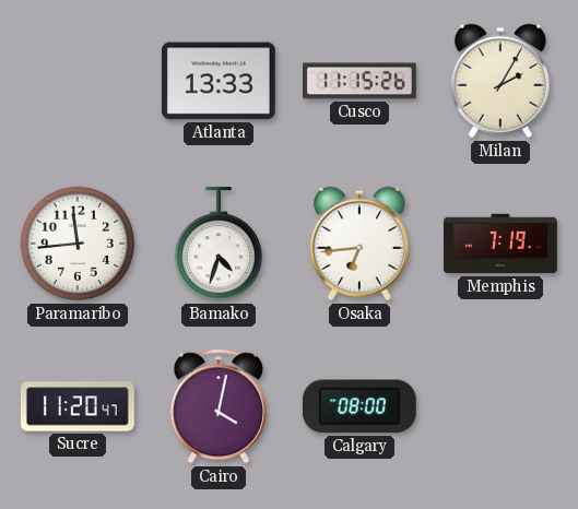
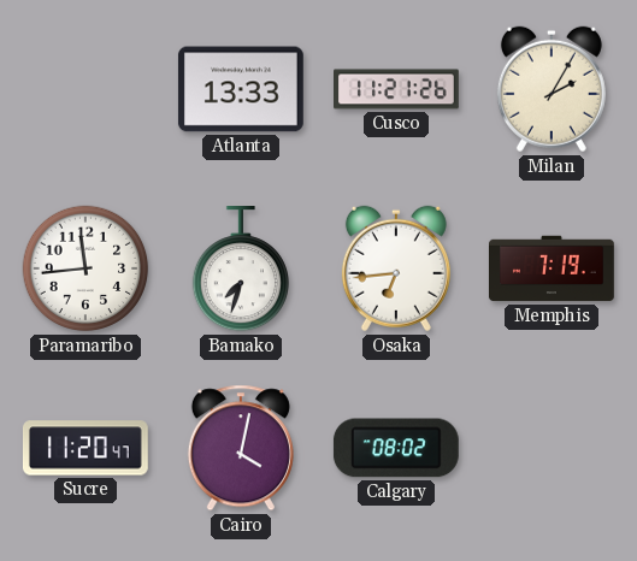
Cusco: 11:15 -> 11:21
Bamako: 4:33 -> 7:33
Calgary: 08:00 -> 08:02
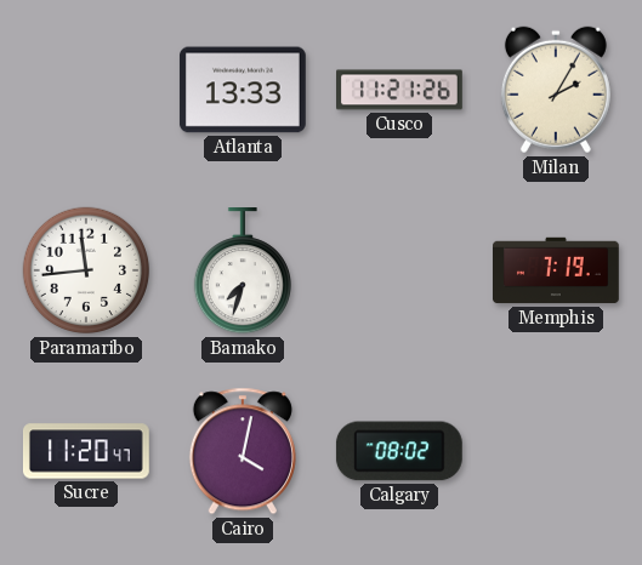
Osaka: 6:44 -> none
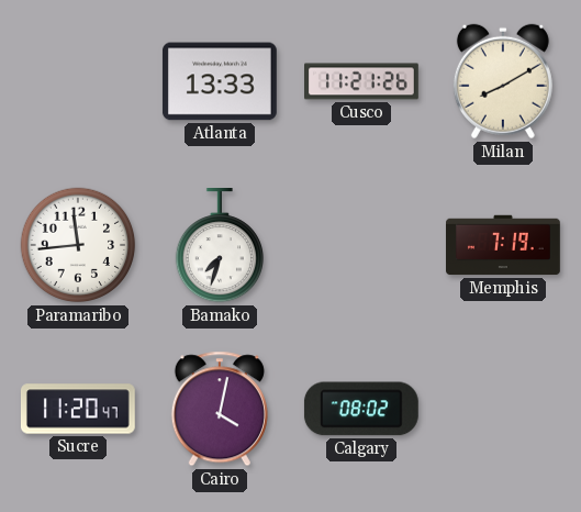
Milan: 2:05 -> 8:10
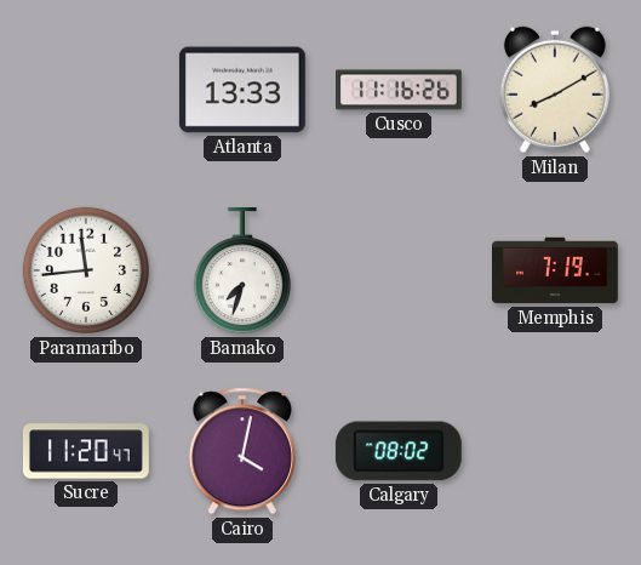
Cusco: 11:21 -> 11:16
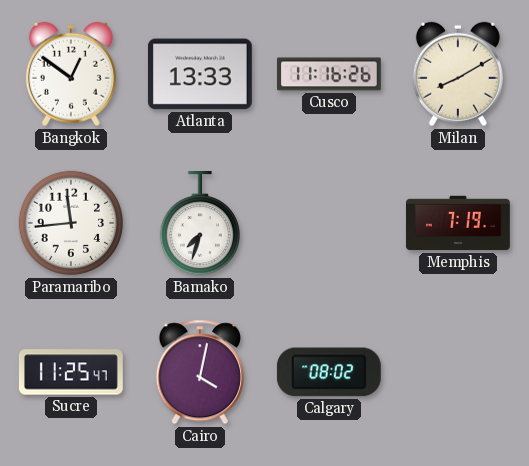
Bangkok: none -> 12:51
Sucre: 11:20 -> 11:25
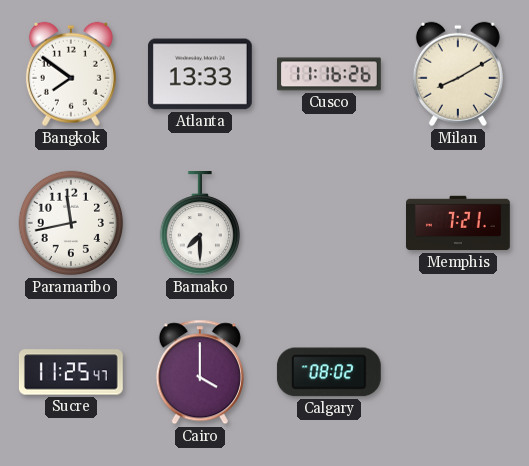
Bangkok: 12:51 -> 7:51
Paramaribo: 11:44 -> 11:43
Bamako: 7:33 -> 7:30
Memphis: 7:19 -> 7:21
Cairo: 4:02 -> 4:00
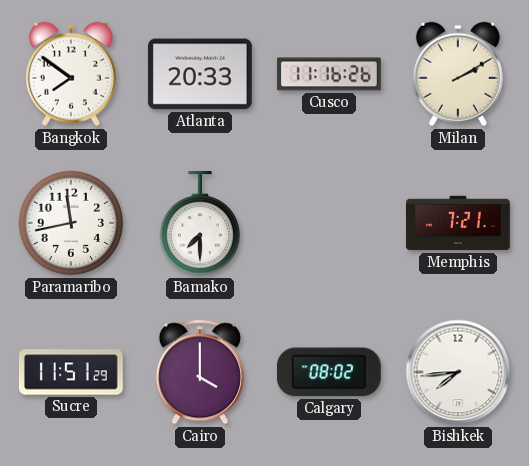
Atlanta: 13:33 -> 20:33
Milan: 8:10 -> 2:10
Sucre: 11:25 -> 11:51
Bishkek: none -> 7:44
